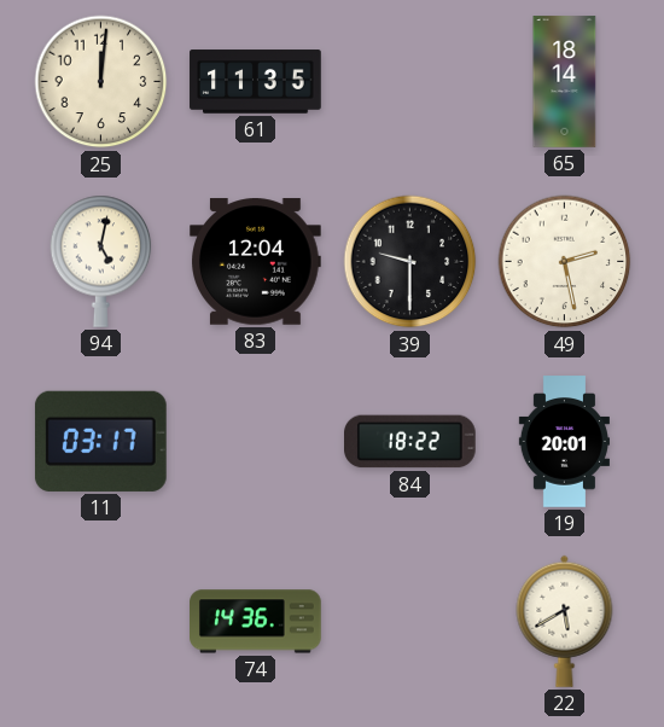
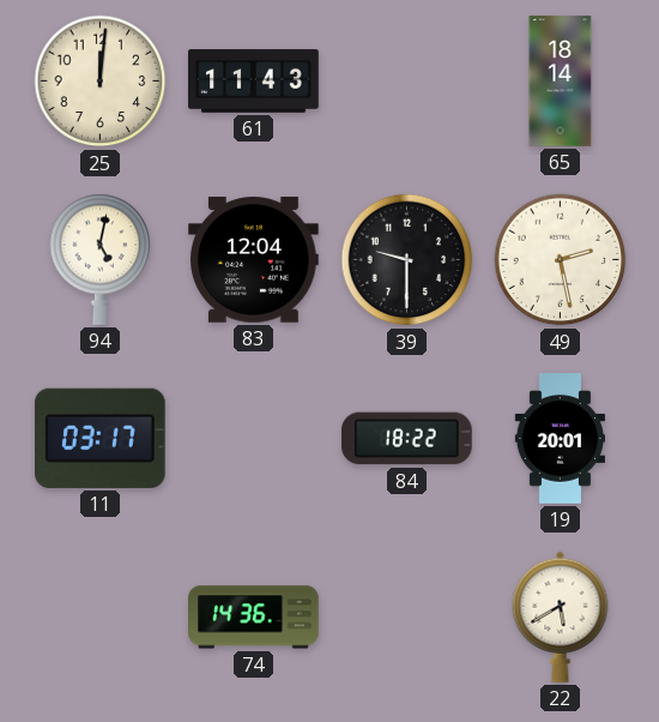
61: 11:35 -> 11:43
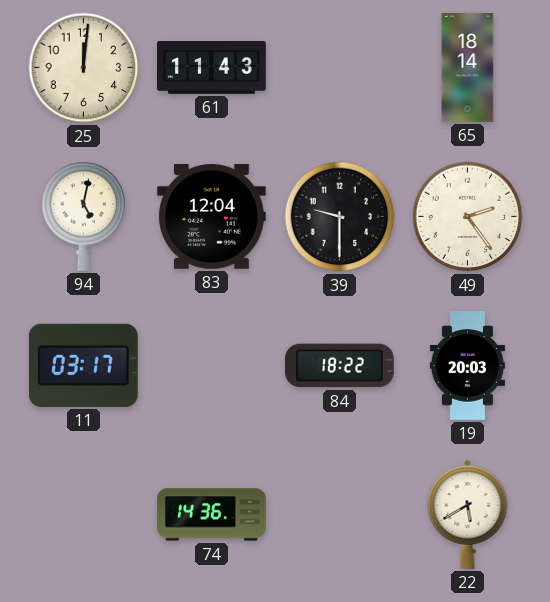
49: 2:28 -> 2:24
19: 20:01 -> 20:03
